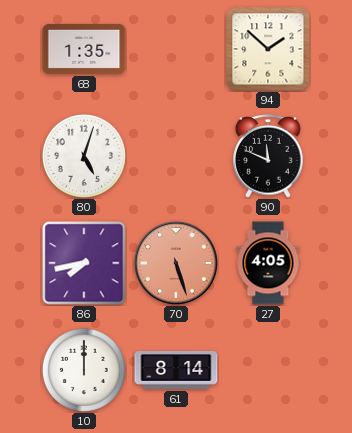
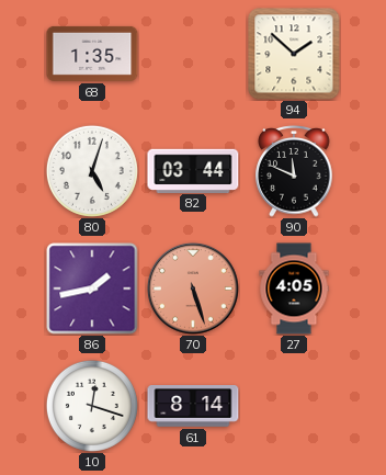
82: none -> 03:44
86: 7:43 -> 1:43
10: 12:00 -> 12:18
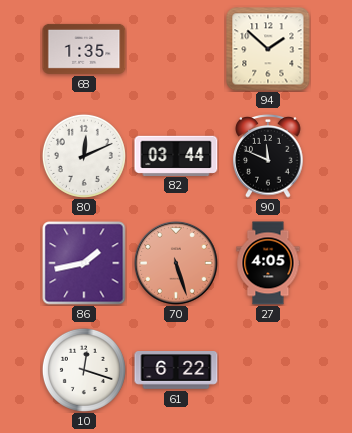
80: 5:03 -> 12:11
61: 8:14 -> 6:22
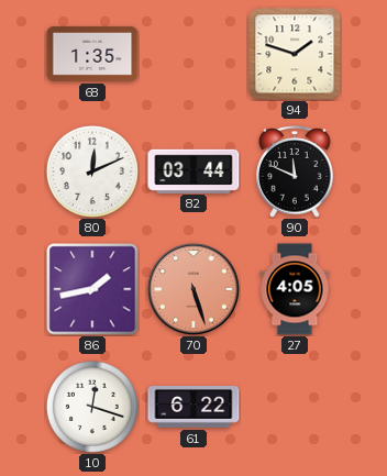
94: 1:52 -> 1:48
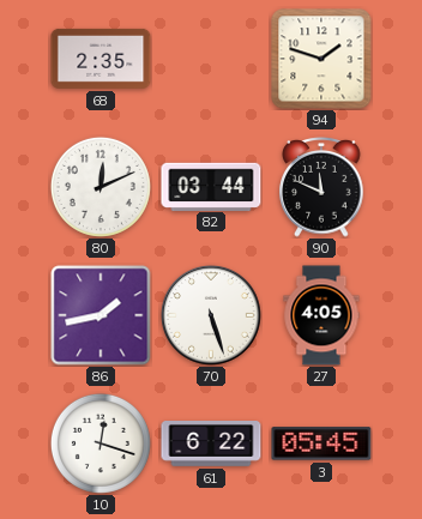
68: 1:35 -> 2:35
70 dial: salmon -> white
3: none -> 05:45
